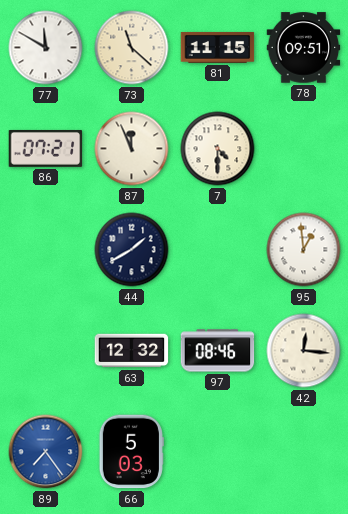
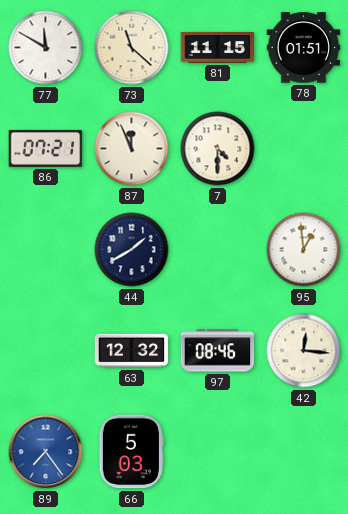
78: 09:51 -> 01:51
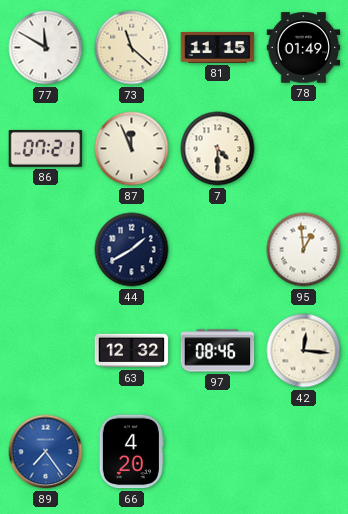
78: 01:51 -> 01:49
66: 5:03 -> 4:20
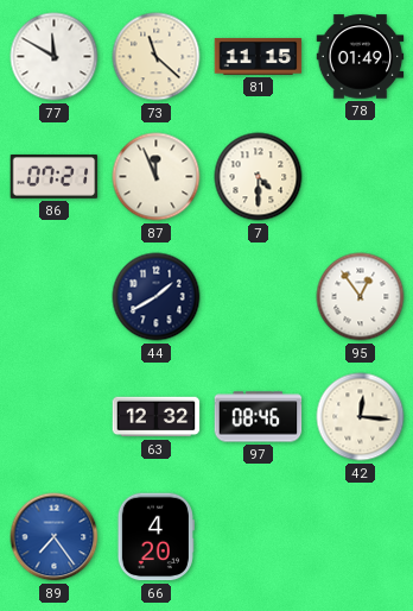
95: 12:59 -> 12:54
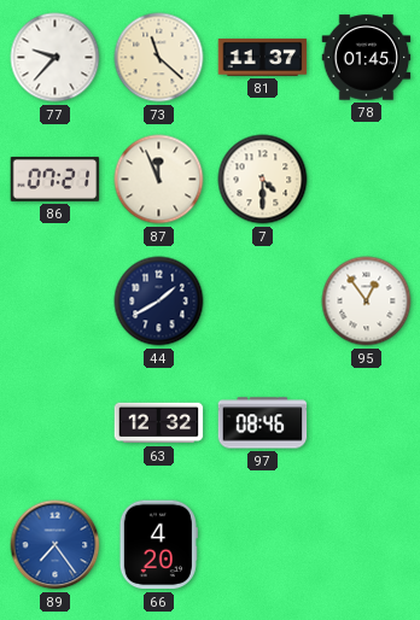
77: 11:50 -> 9:37
81: 11:15 -> 11:37
78: 01:49 -> 01:45
42: 12:16 -> none
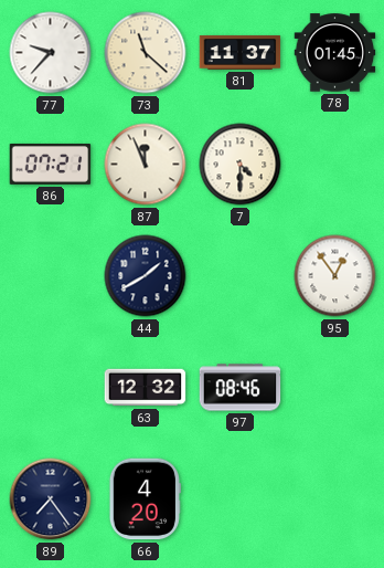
89 dial: blue -> navy
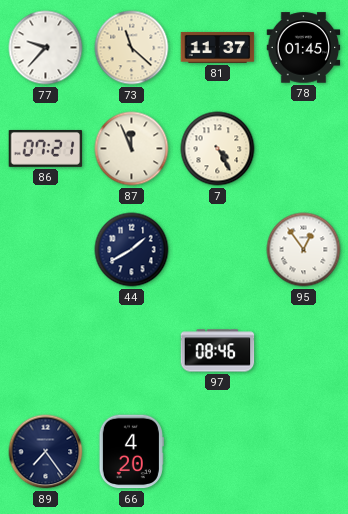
7: 4:30 -> 4:25
63: 12:32 -> none
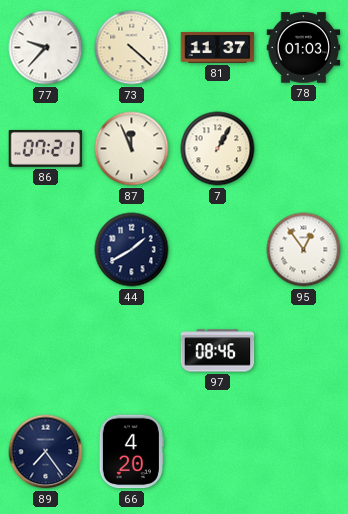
73: 11:22 -> 4:22
78: 01:45 -> 01:03
7: 4:25 -> 1:05
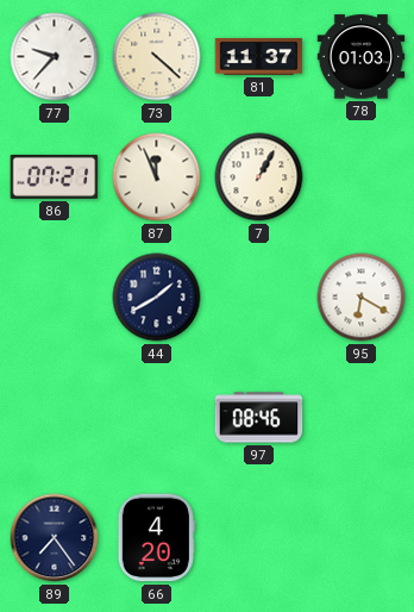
95: 12:54 -> 6:20
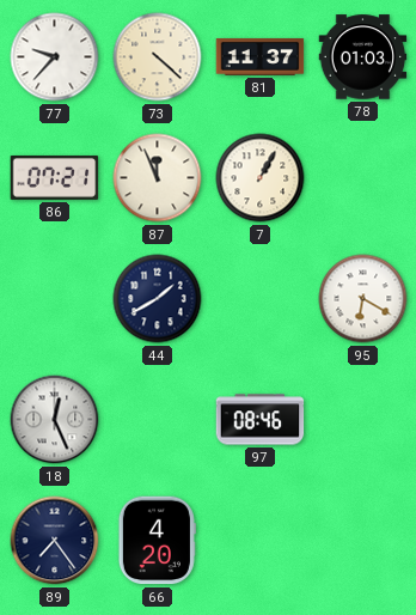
18: none -> 12:26
